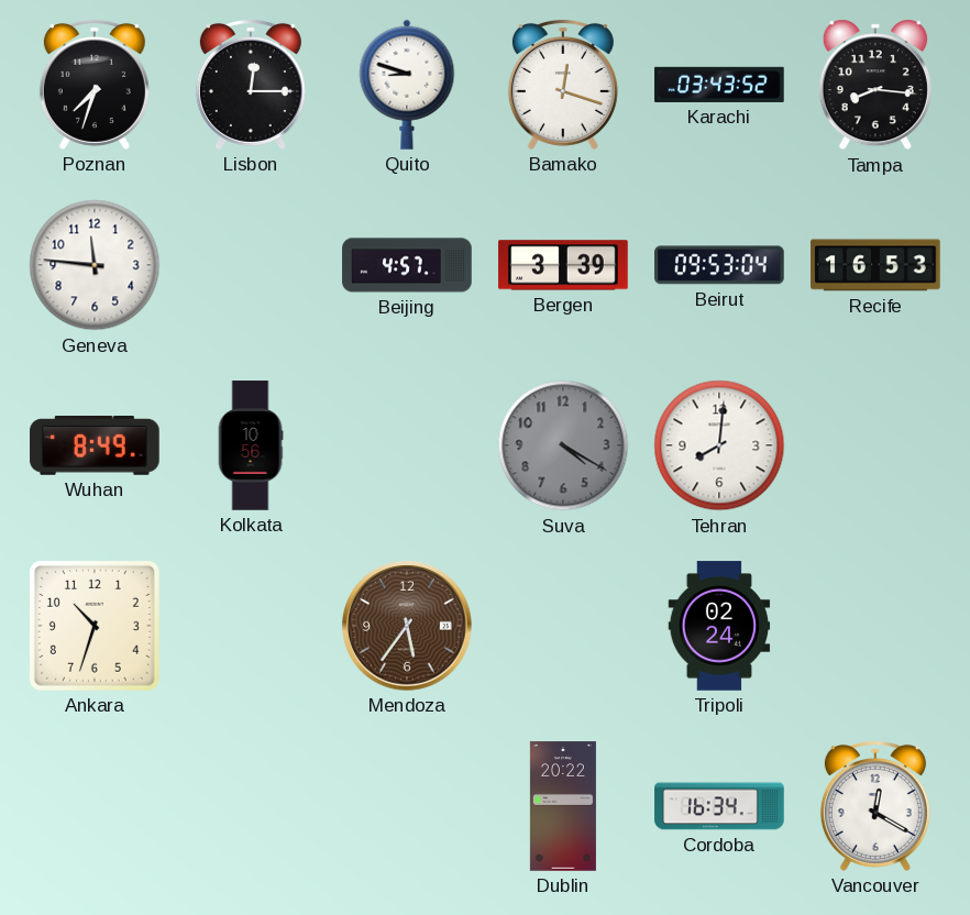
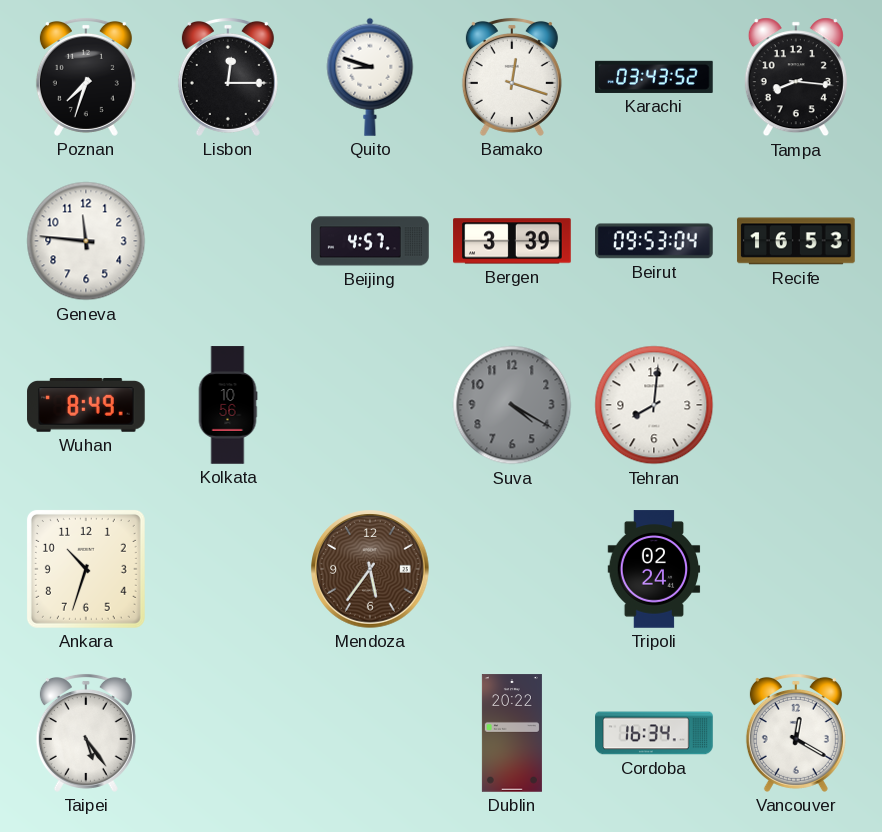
Taipei: none -> 5:24
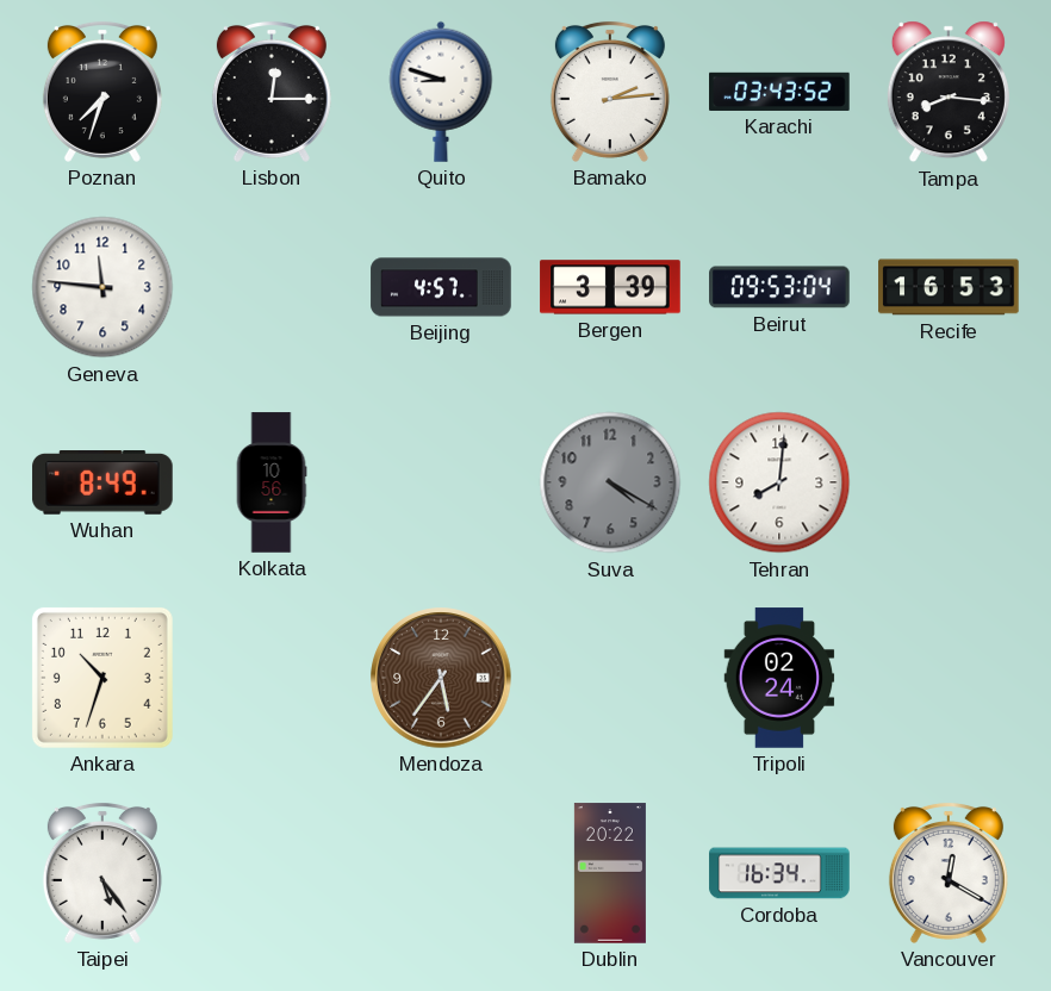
Bamako: 12:18 -> 2:14
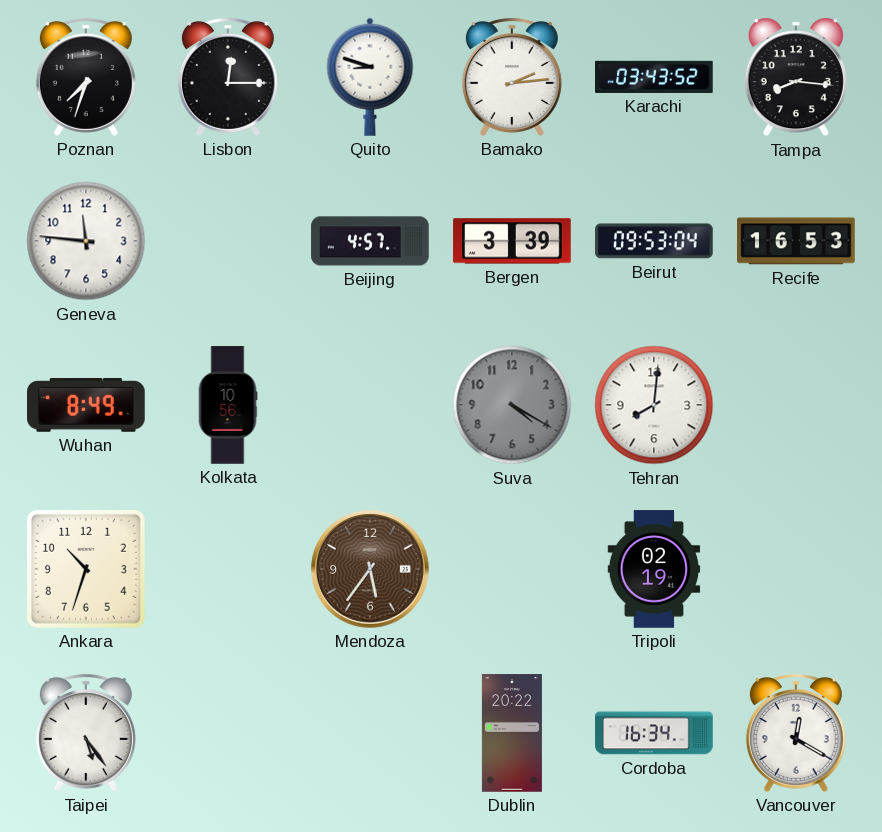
Tripoli: 02:24 -> 02:19
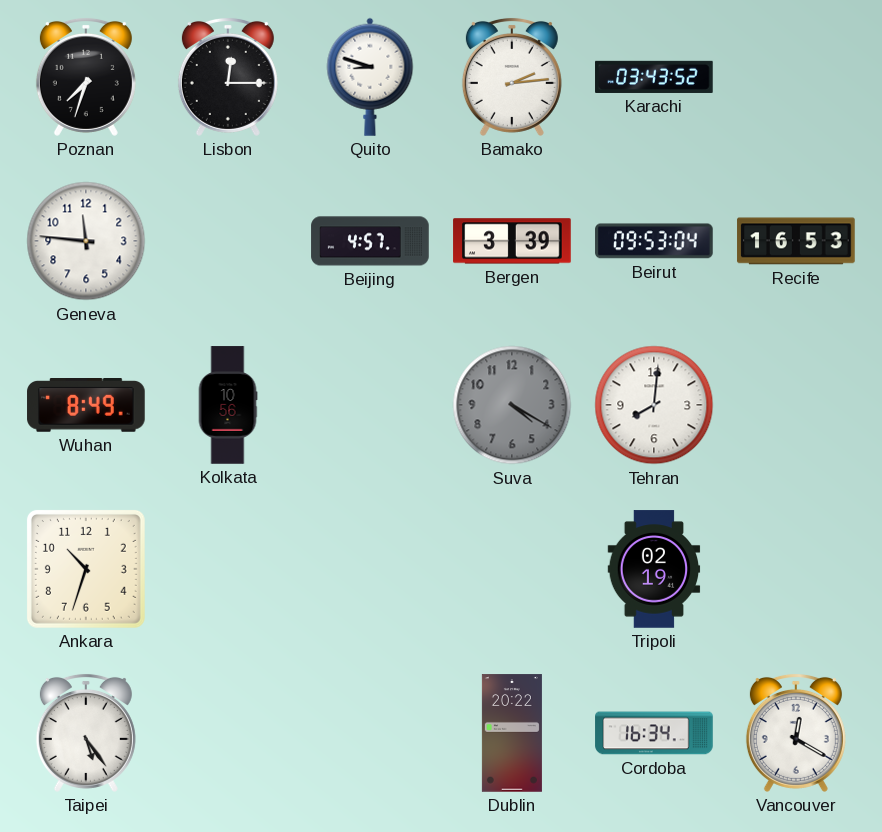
Tampa: 8:16 -> none
Mendoza: 5:36 -> none
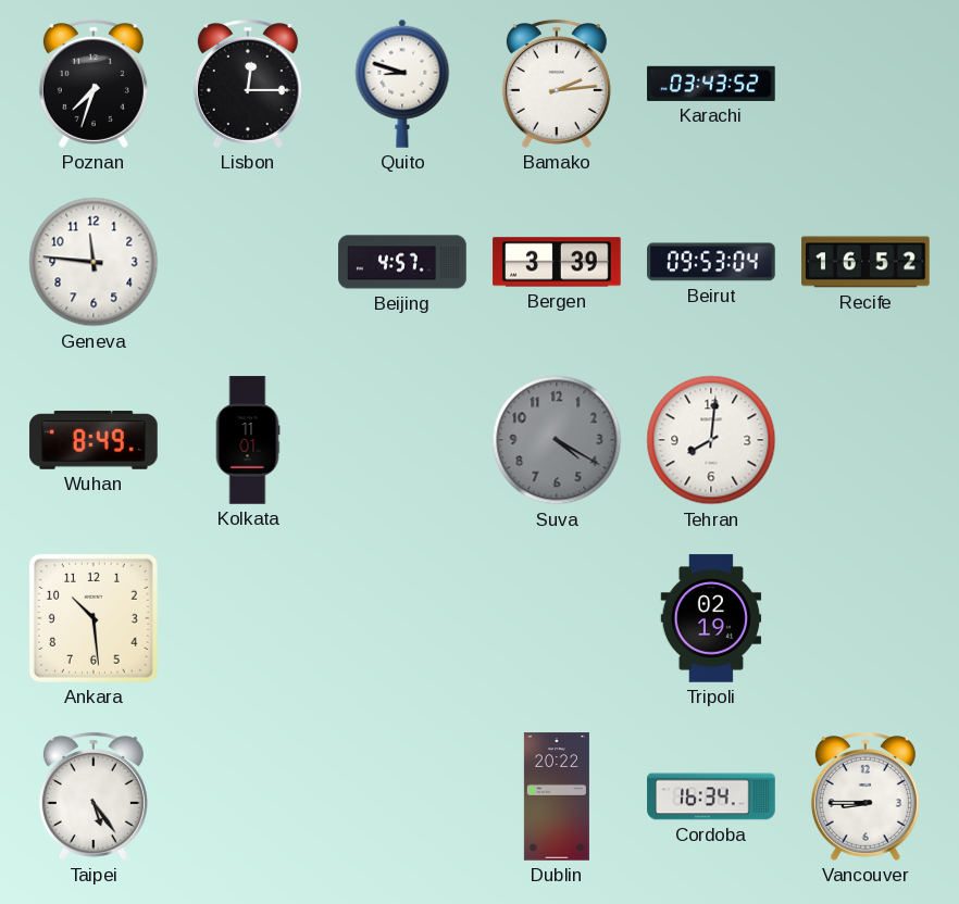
Recife: 16:53 -> 16:52
Kolkata: 10:56 -> 11:01
Ankara: 10:33 -> 10:29
Vancouver: 12:20 -> 8:45
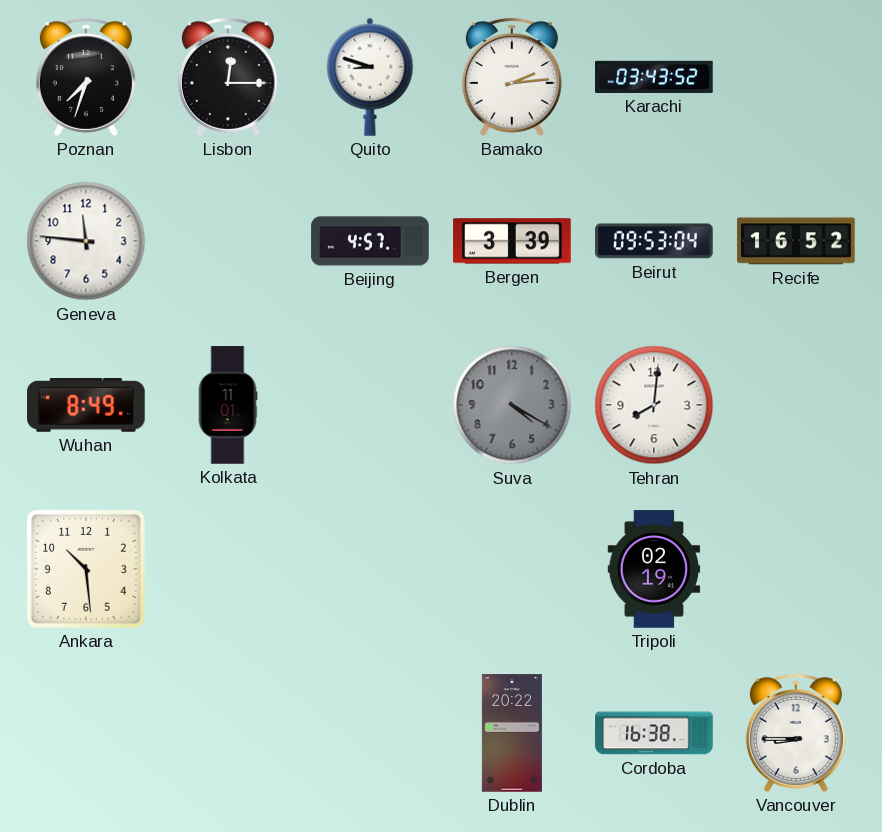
Taipei: 5:24 -> none
Cordoba: 16:34 -> 16:38
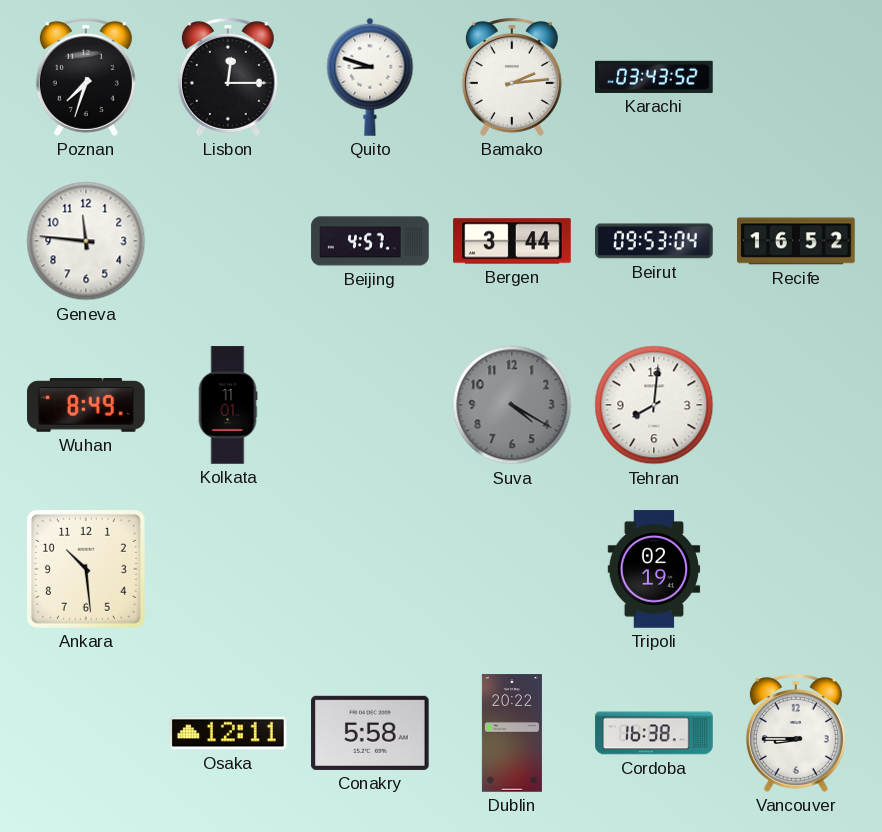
Bergen: 3:39 -> 3:44
Osaka: none -> 12:11
Conakry: none -> 5:58
